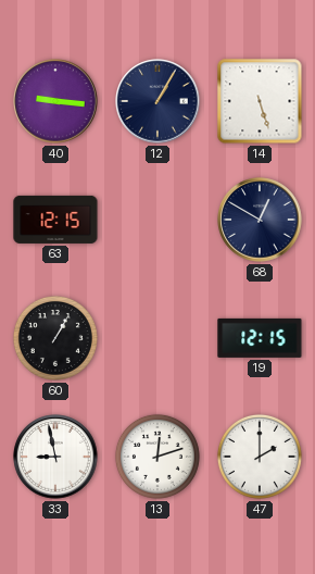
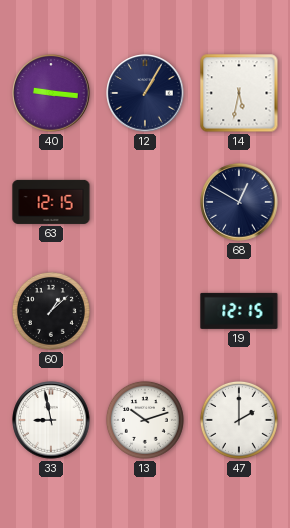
14: 5:27 -> 5:32
60: 1:05 -> 1:08
13: 12:12 -> 10:12
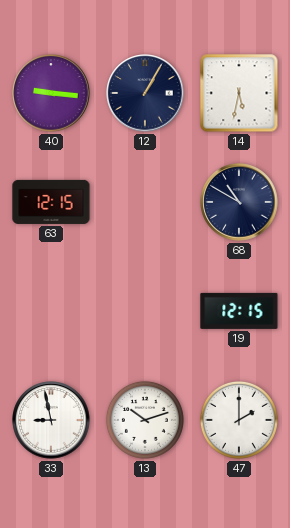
68: 12:50 -> 10:50
60: 1:08 -> none
